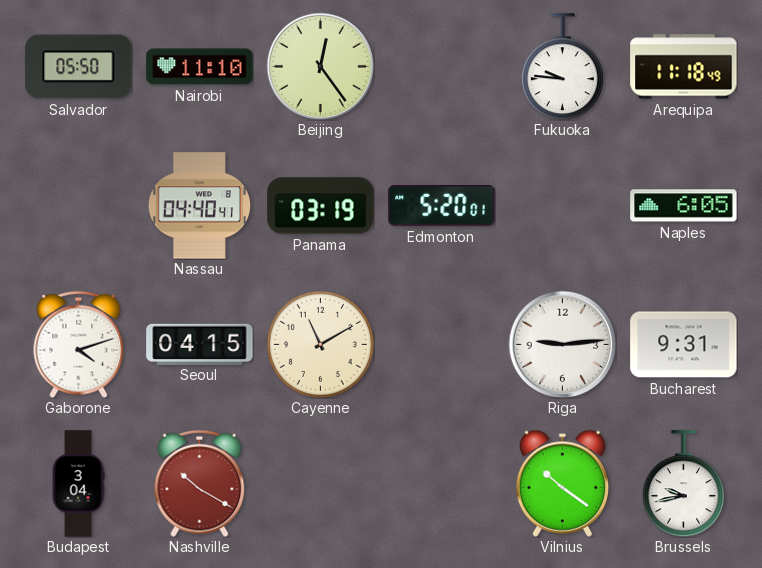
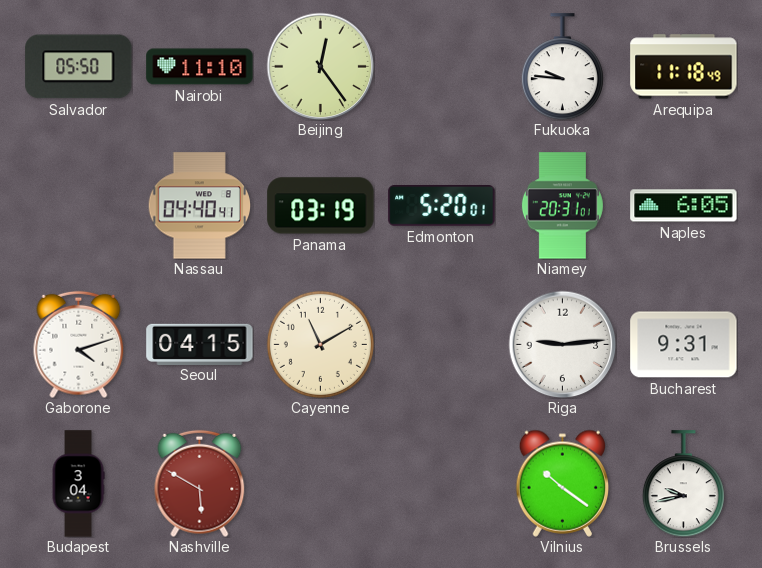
Niamey: none -> 20:31
Nashville: 10:20 -> 5:50
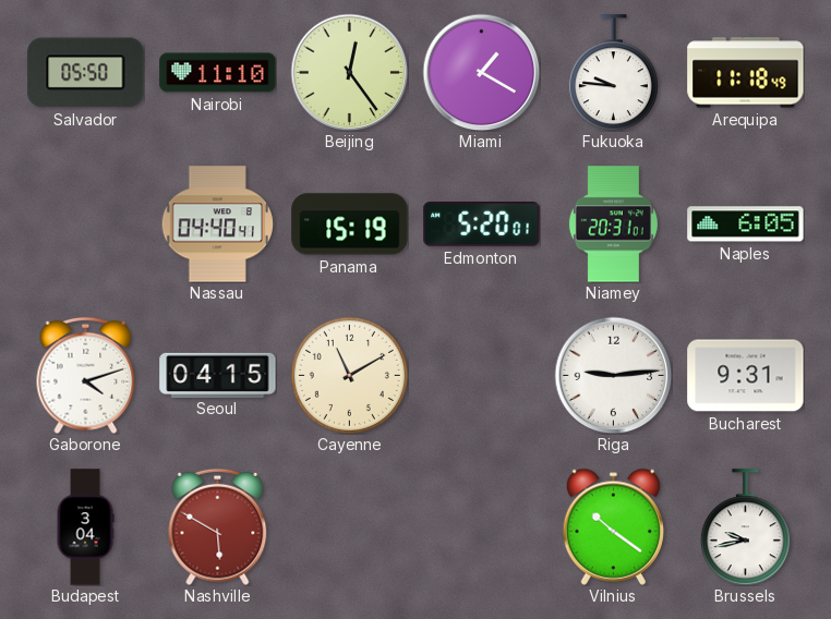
Miami: none -> 1:20
Panama: 03:19 -> 15:19
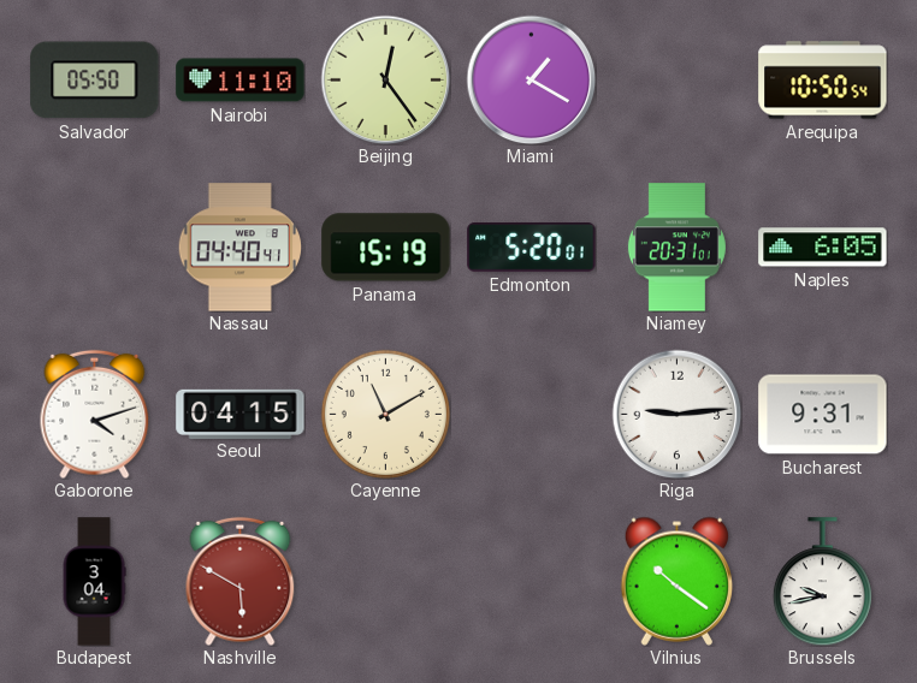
Fukuoka: 9:46 -> none
Arequipa: 11:18 -> 10:50
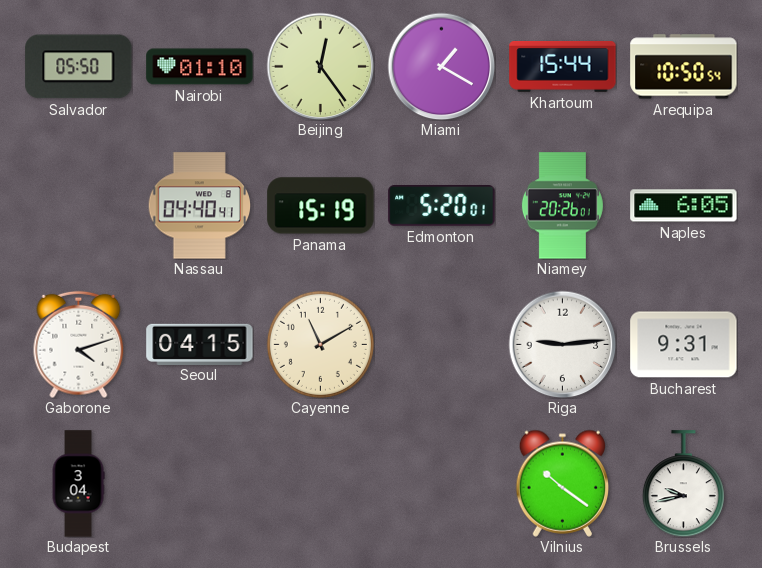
Nairobi: 11:10 -> 01:10
Khartoum: none -> 15:44
Niamey: 20:31 -> 20:26
Nashville: 5:50 -> none
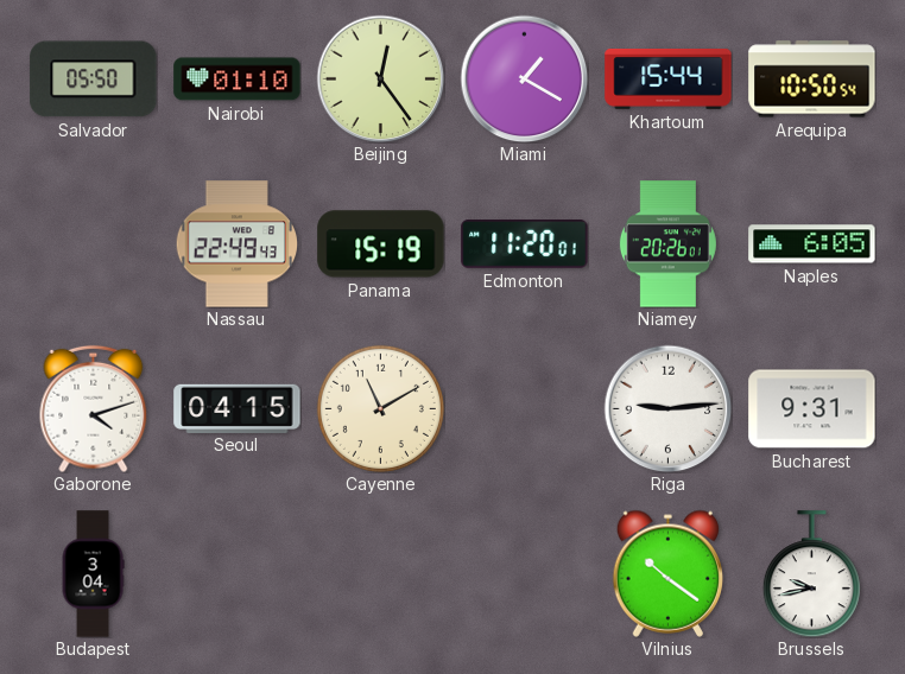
Nassau: 04:40 -> 22:49
Edmonton: 5:20 -> 11:20
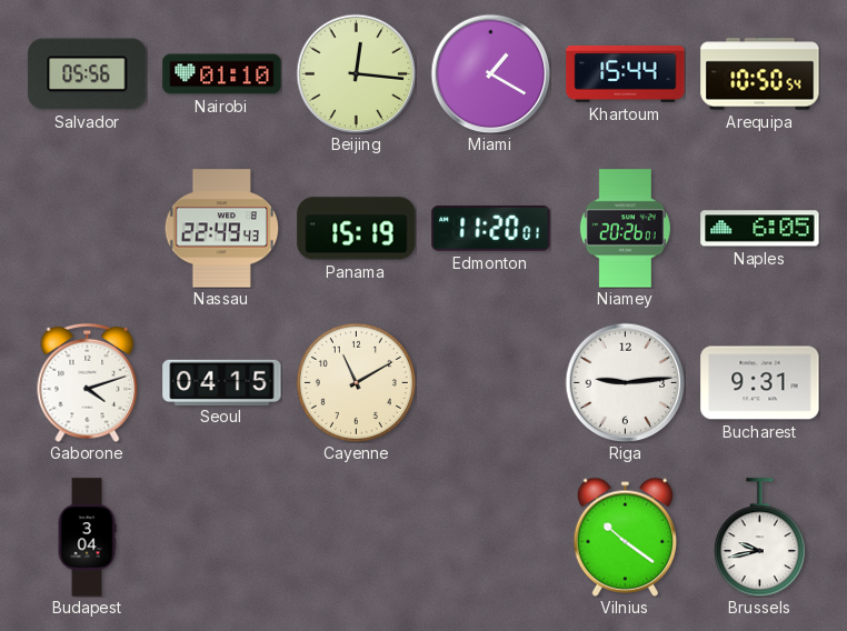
Salvador: 05:50 -> 05:56
Beijing: 12:24 -> 12:16
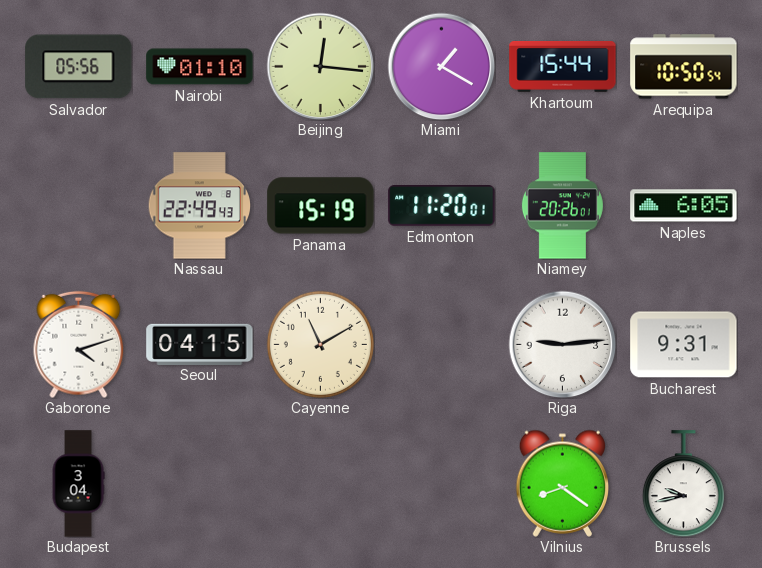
Vilnius: 10:21 -> 8:21
